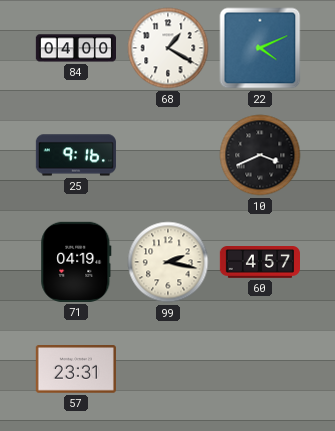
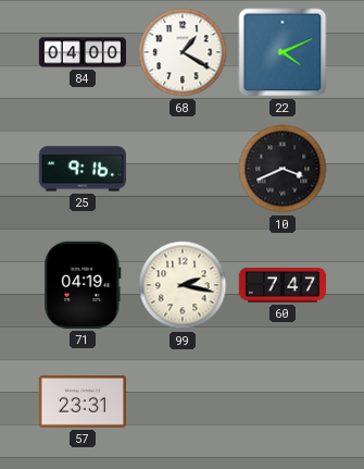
60: 4:57 -> 7:47
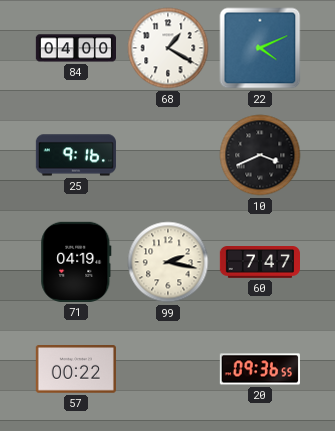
57: 23:31 -> 00:22
20: none -> 09:36
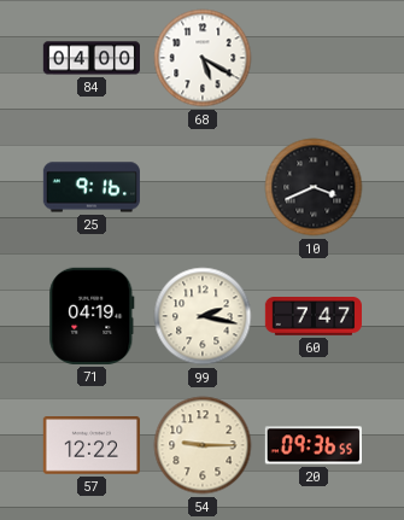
68: 1:20 -> 5:20
22: 4:11 -> none
57: 00:22 -> 12:22
54: none -> 9:15
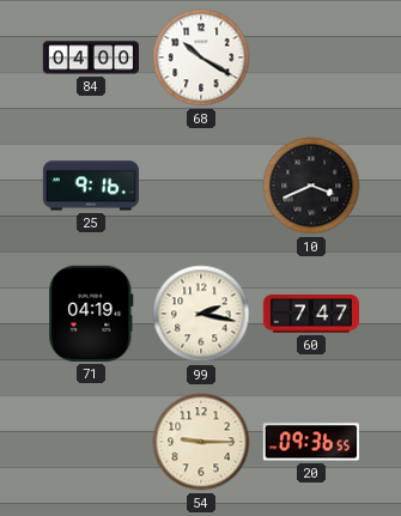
68: 5:20 -> 10:20
57: 12:22 -> none
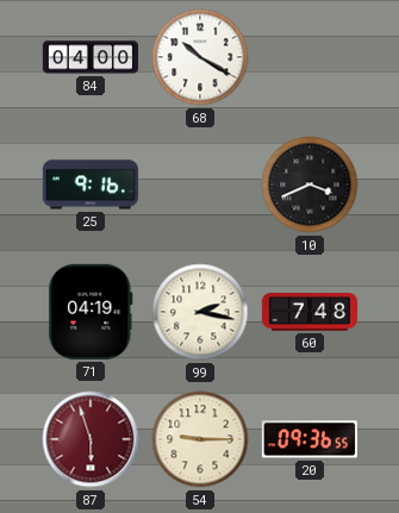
60: 7:47 -> 7:48
87: none -> 5:57
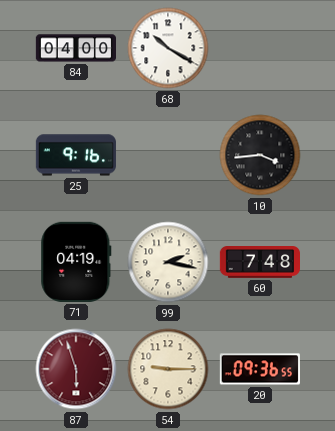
10: 3:41 -> 3:44
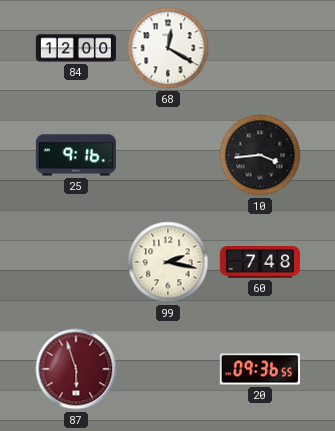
84: 04:00 -> 12:00
68: 10:20 -> 12:20
71: 04:19 -> none
54: 9:15 -> none
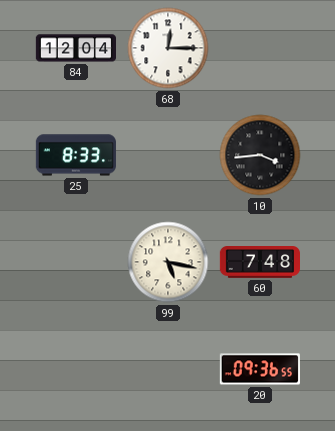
84: 12:00 -> 12:04
68: 12:20 -> 12:15
25: 9:16 -> 8:33
99: 2:17 -> 5:17
87: 5:57 -> none
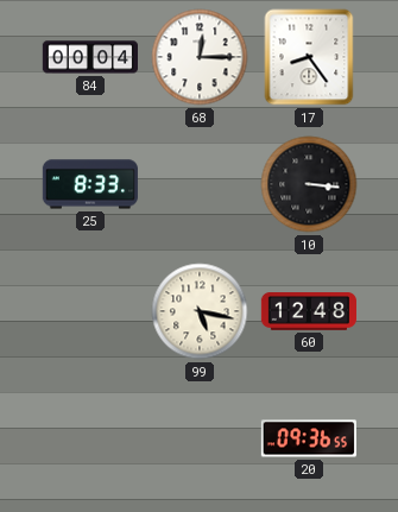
84: 12:04 -> 00:04
17: none -> 8:24
10: 3:44 -> 3:16
60: 7:48 -> 12:48
